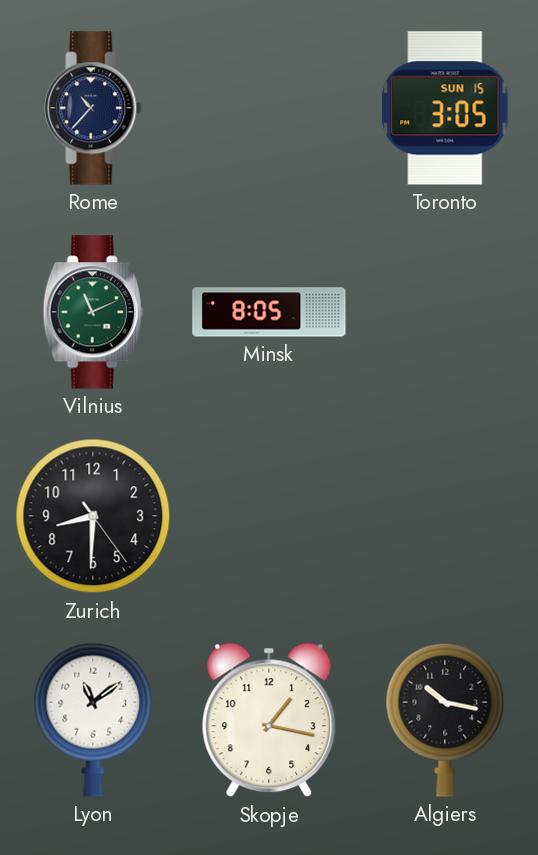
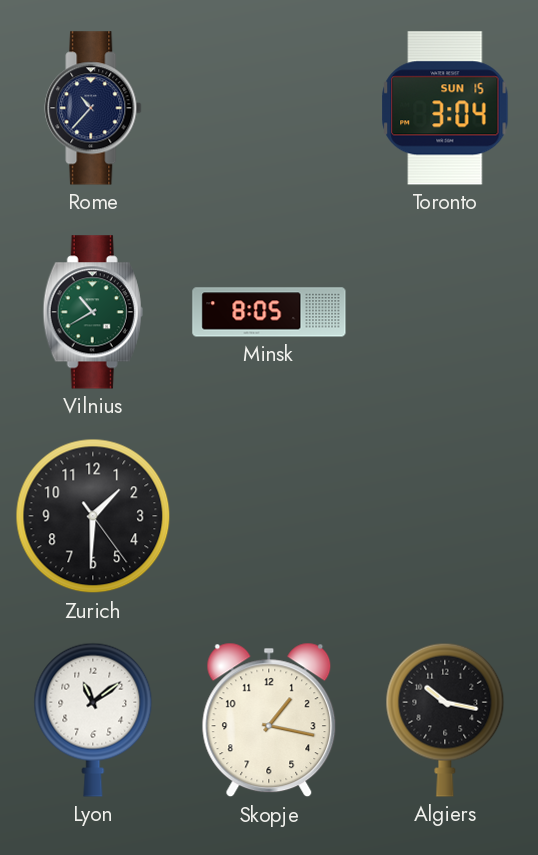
Toronto: 3:05 -> 3:04
Vilnius: 11:11 -> 10:40
Zurich: 8:30 -> 1:30
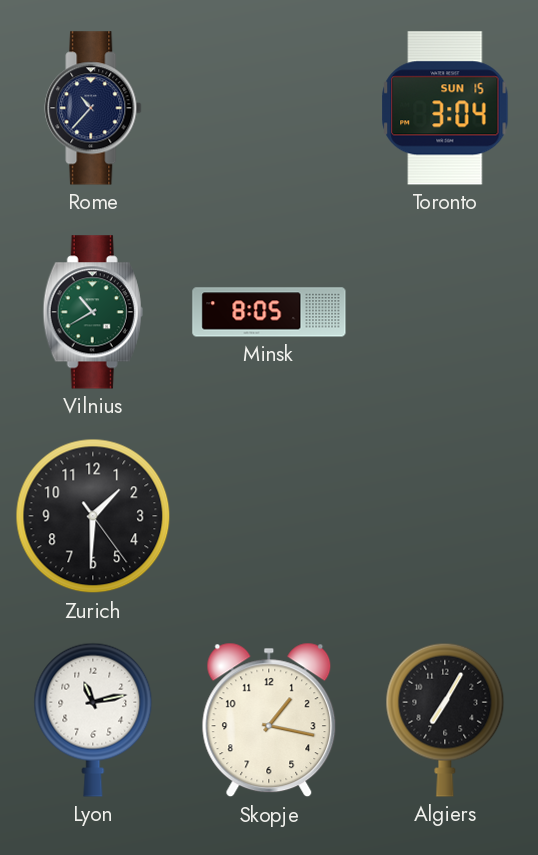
Lyon: 11:09 -> 11:13
Algiers: 10:17 -> 7:05
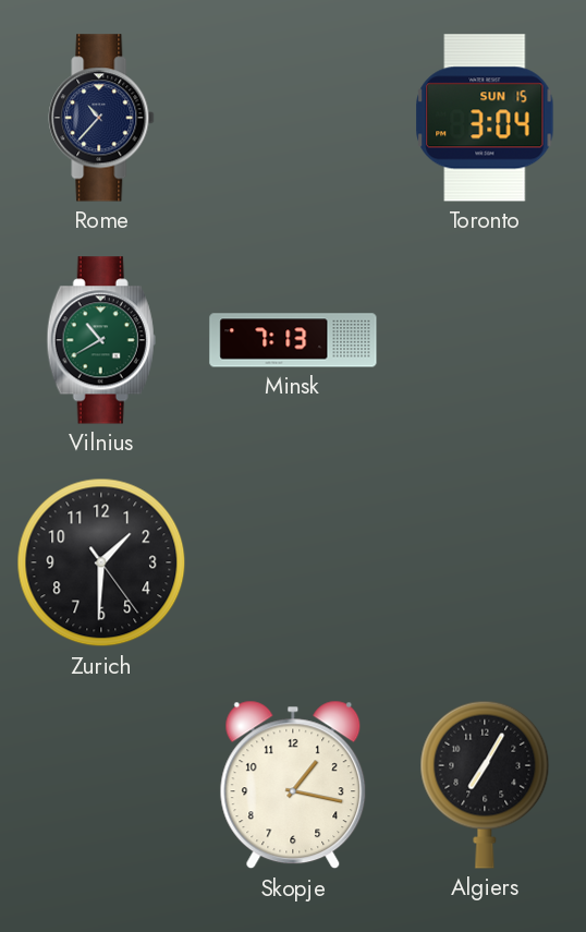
Minsk: 8:05 -> 7:13
Lyon: 11:13 -> none
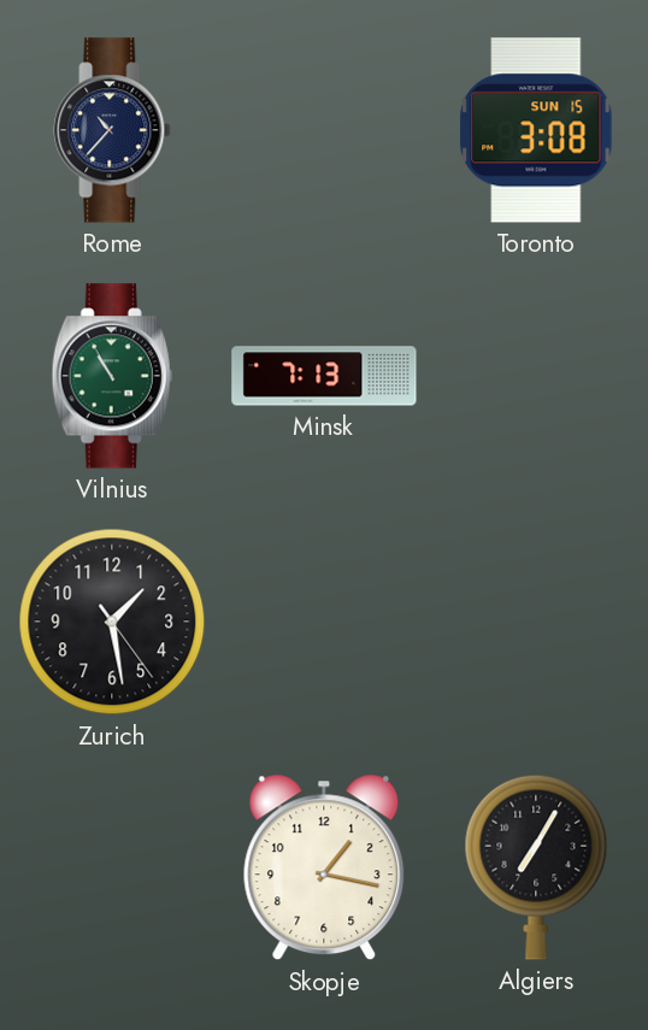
Toronto: 3:04 -> 3:08
Vilnius: 10:40 -> 10:55
Zurich: 1:30 -> 1:28
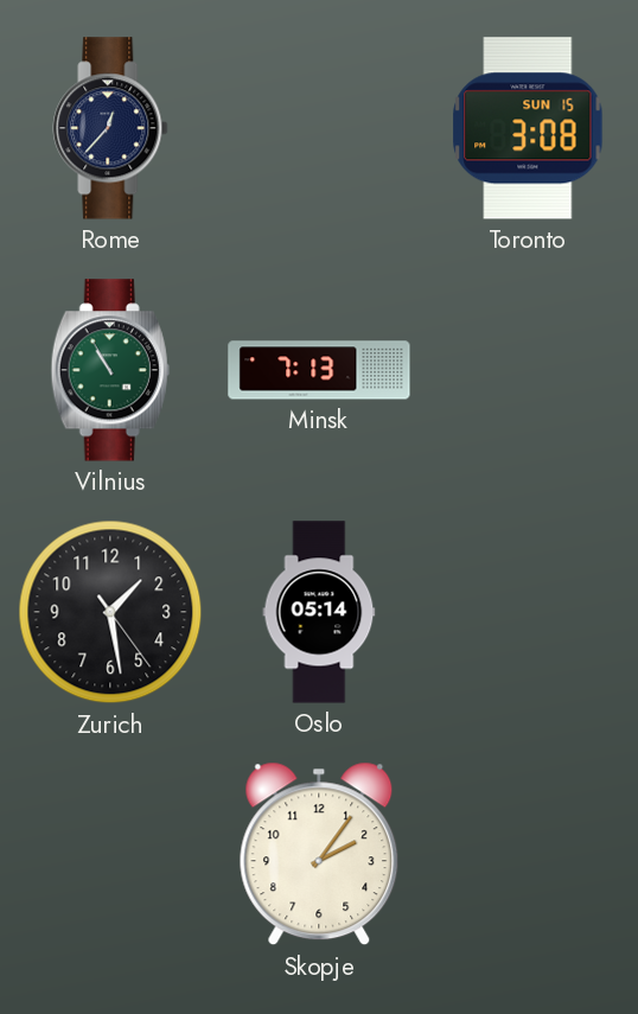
Rome: 10:37 -> 12:37
Oslo: none -> 05:14
Skopje: 1:17 -> 2:06
Algiers: 7:05 -> none
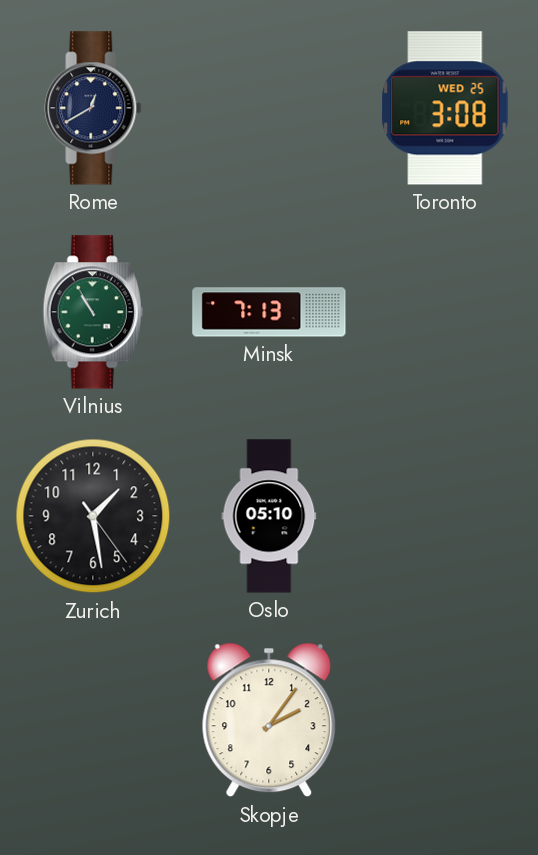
Rome: 12:37 -> 12:40
Toronto date: SUN 15 -> WED 25
Oslo: 05:14 -> 05:10
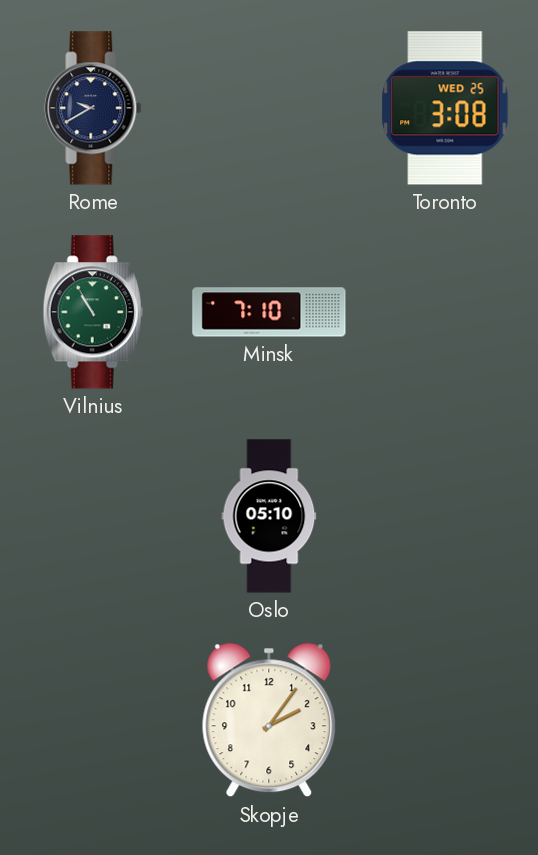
Rome: 12:40 -> 9:40
Minsk: 7:13 -> 7:10
Zurich: 1:28 -> none
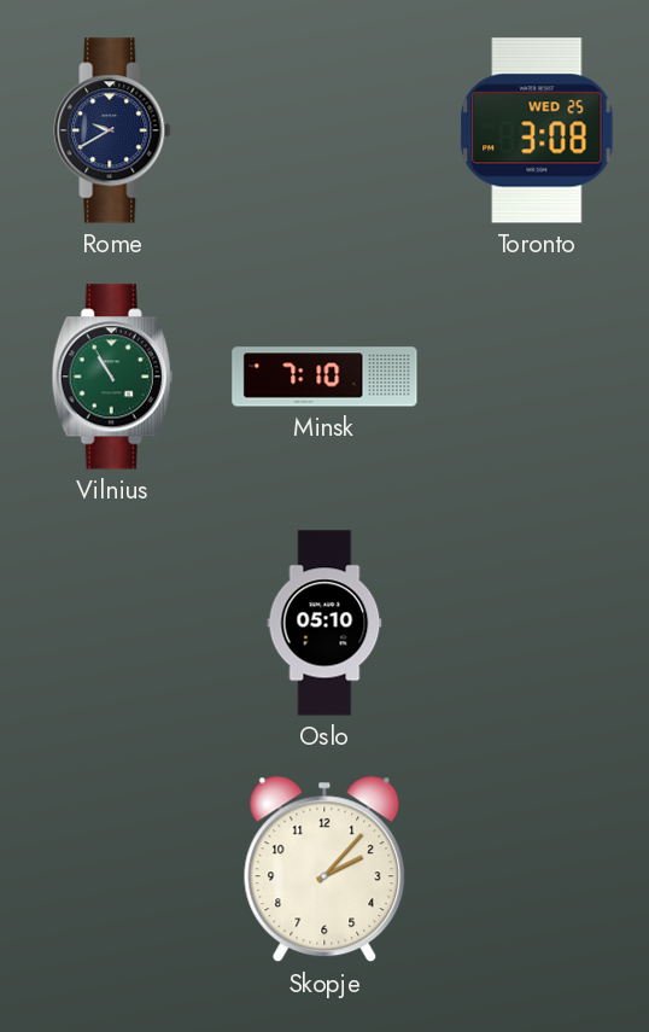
Skopje: 2:06 -> 2:07
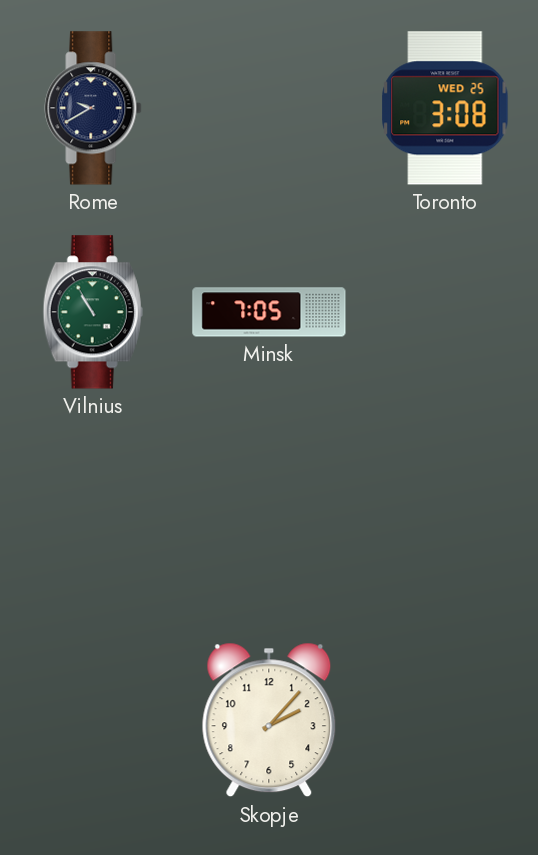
Minsk: 7:10 -> 7:05
Oslo: 05:10 -> none
